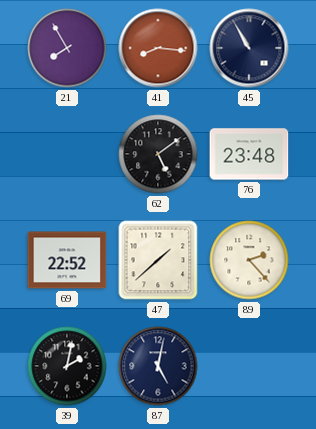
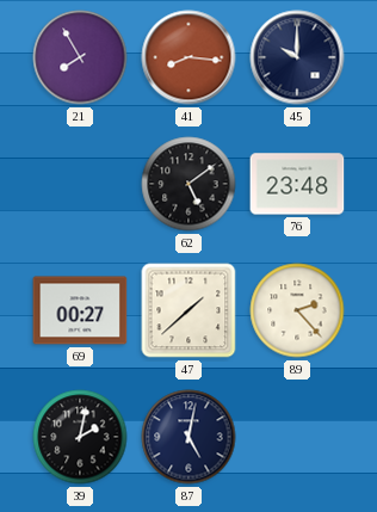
45: 10:55 -> 10:00
69: 22:52 -> 00:27
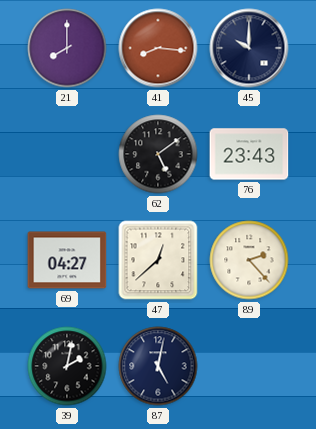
21: 7:55 -> 8:00
76: 23:48 -> 23:43
69: 00:27 -> 04:27
47: 1:38 -> 12:38
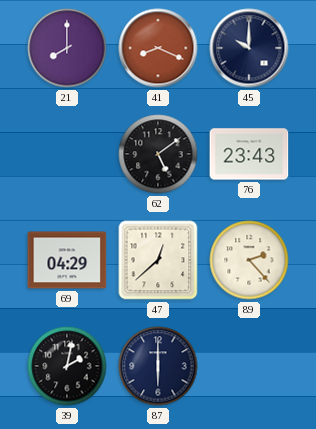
41: 8:16 -> 8:19
69: 04:27 -> 04:29
87: 5:02 -> 6:00
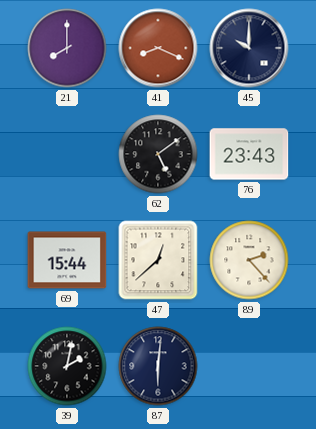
69: 04:29 -> 15:44
87: 6:00 -> 6:01
